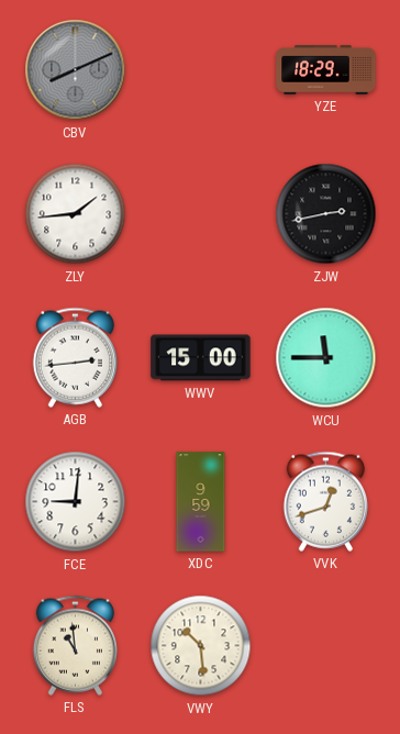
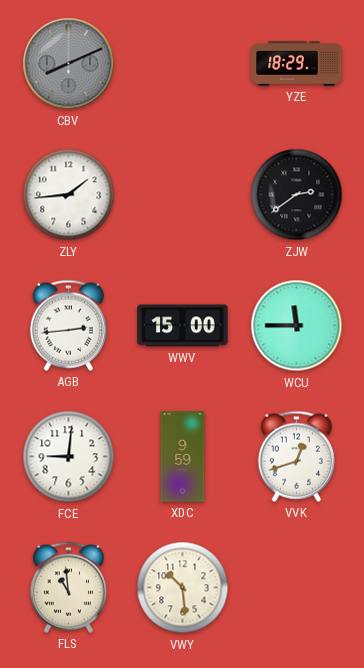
ZJW: 2:43 -> 2:39
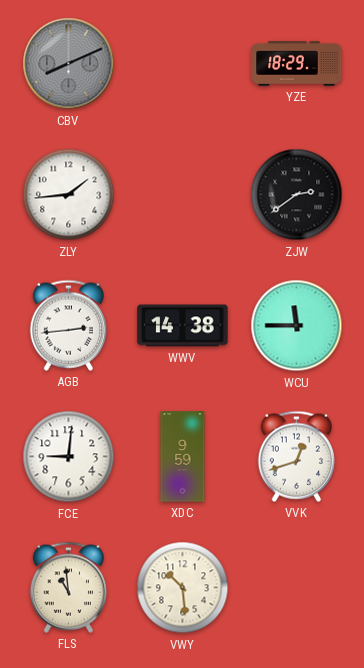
WWV: 15:00 -> 14:38
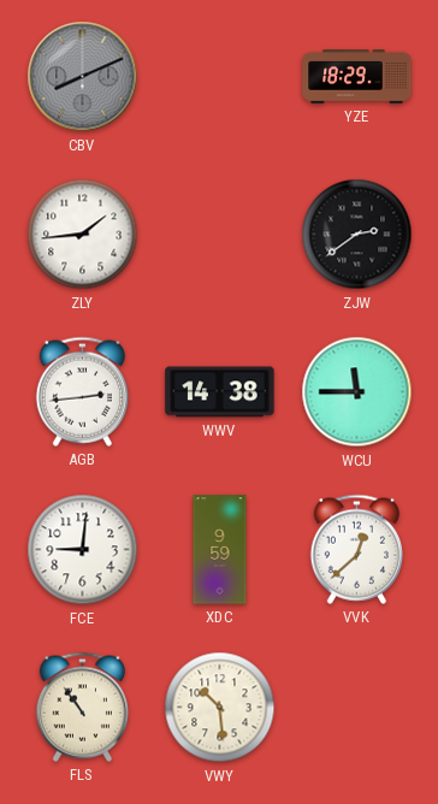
VVK: 12:42 -> 12:38
FLS: 10:59 -> 10:54
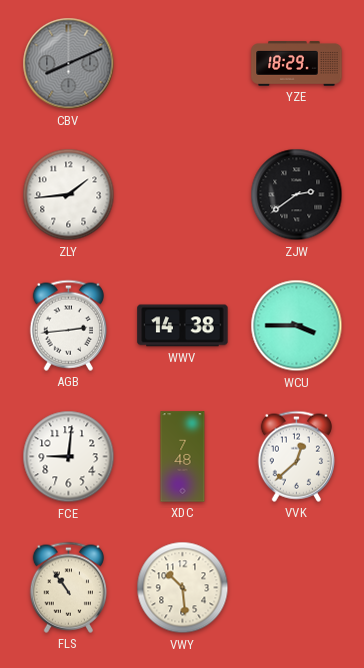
WCU: 11:45 -> 3:45
XDC: 9:59 -> 7:48
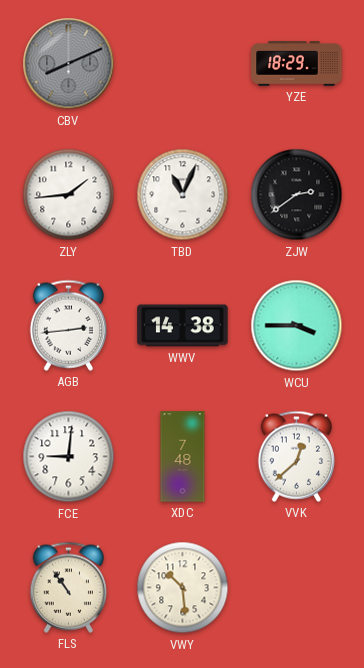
TBD: none -> 11:04
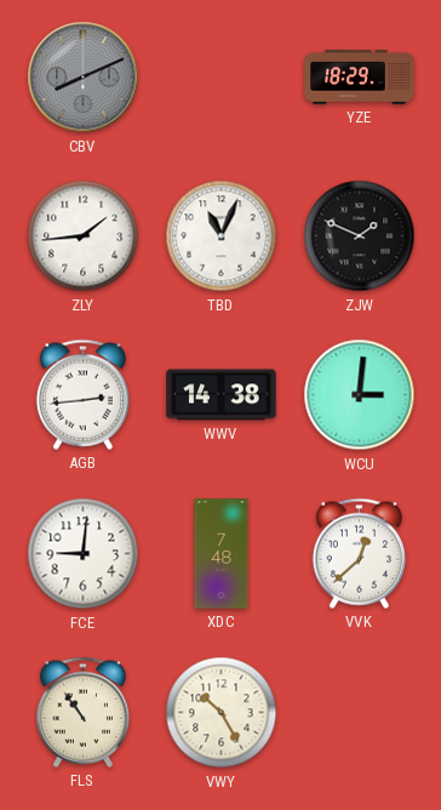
ZJW: 2:39 -> 1:49
WCU: 3:45 -> 3:01
VWY: 10:29 -> 10:25
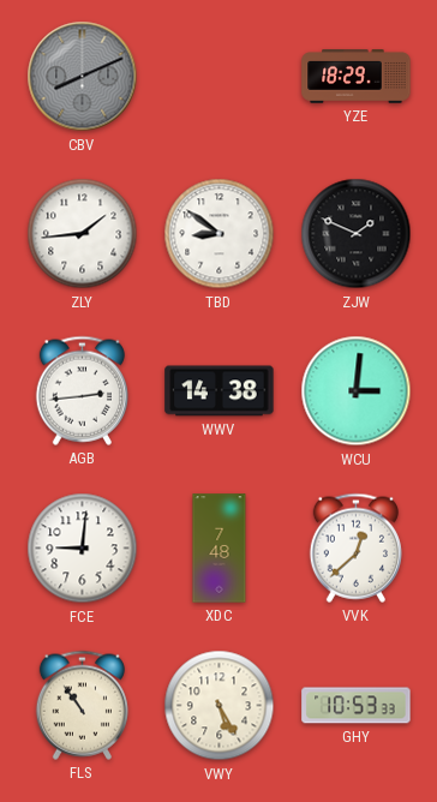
TBD: 11:04 -> 8:51
VWY: 10:25 -> 5:25
GHY: none -> 10:53
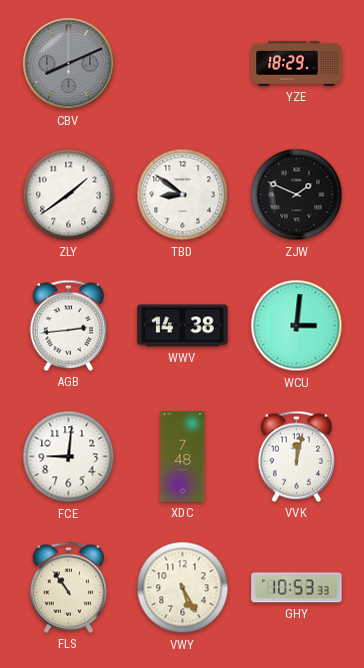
ZLY: 1:44 -> 1:39
VVK: 12:38 -> 12:02
